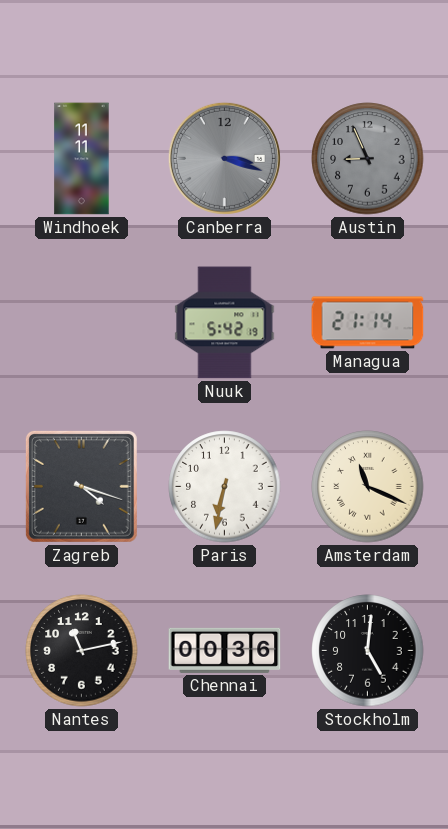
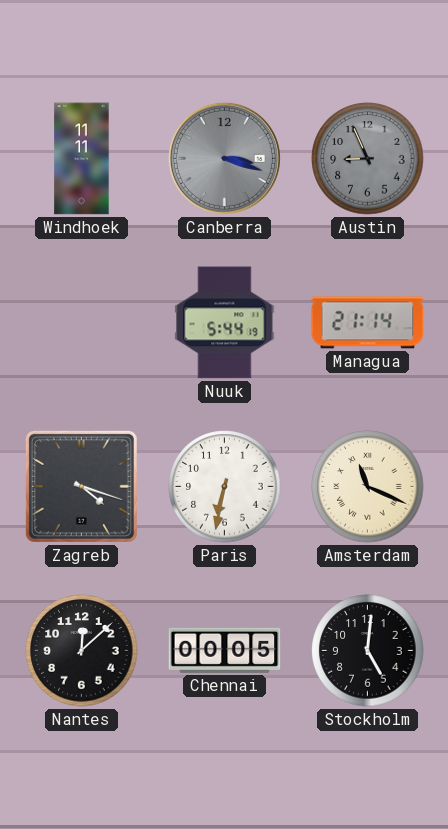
Nuuk: 5:42 -> 5:44
Nantes: 11:13 -> 12:08
Chennai: 00:36 -> 00:05
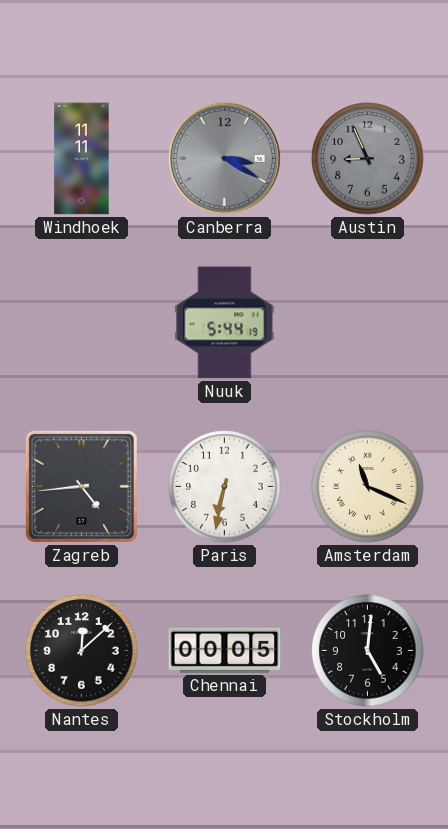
Canberra: 3:18 -> 3:20
Managua: 21:14 -> none
Zagreb: 4:18 -> 4:44
